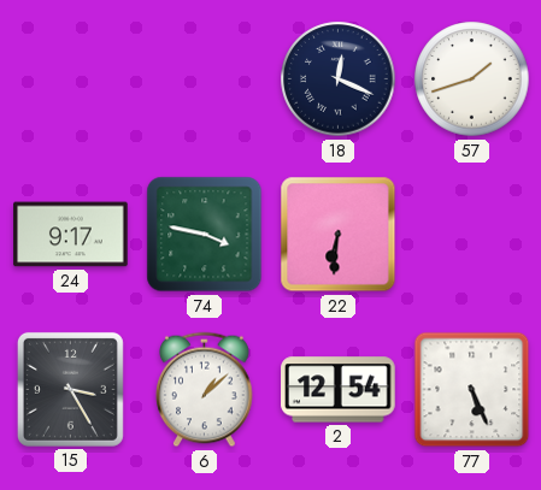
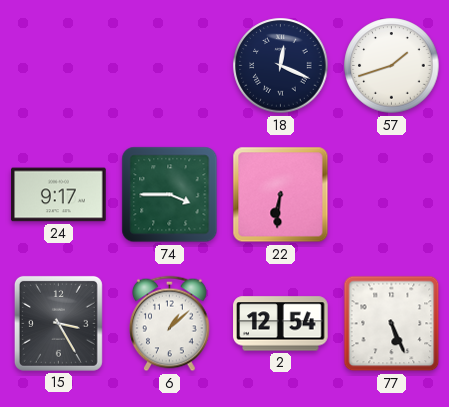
74: 3:47 -> 3:45
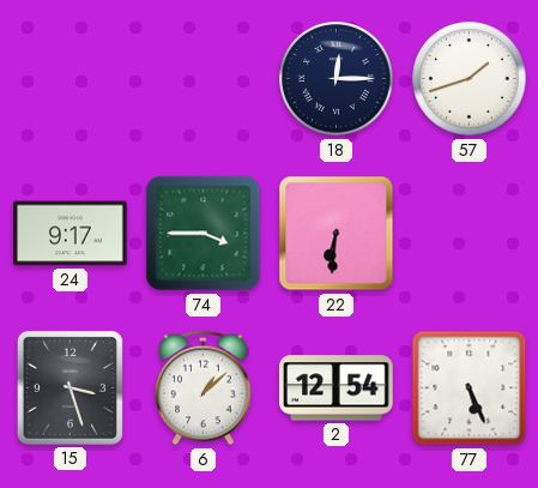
18: 12:19 -> 12:15
15: 3:25 -> 3:27
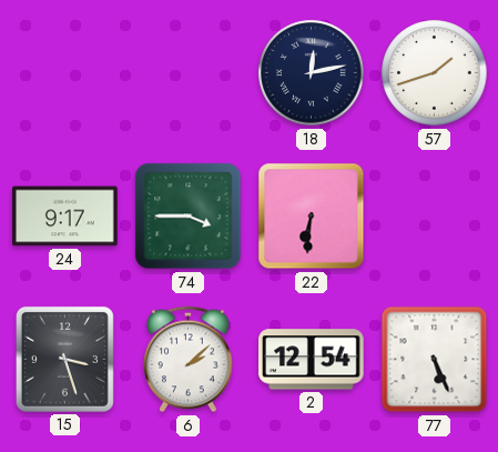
18: 12:15 -> 12:13
6: 1:08 -> 2:08
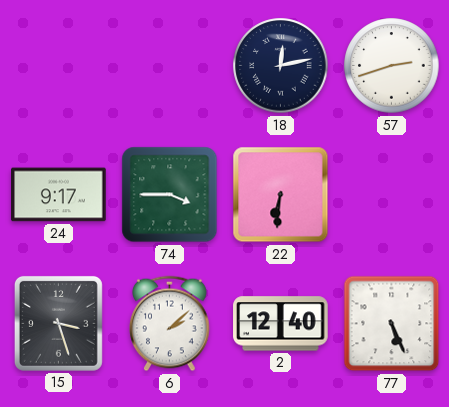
57: 1:42 -> 2:42
2: 12:54 -> 12:40
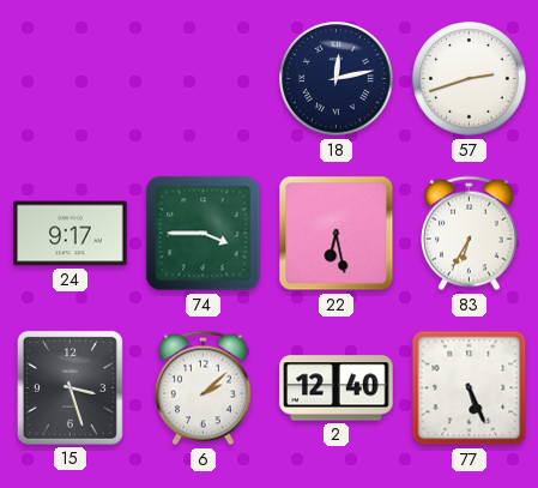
22: 6:31 -> 6:28
83: none -> 6:35
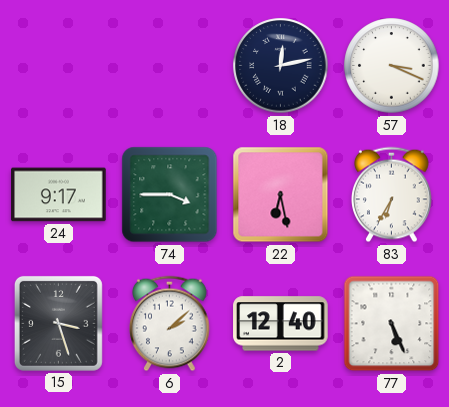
57: 2:42 -> 3:19
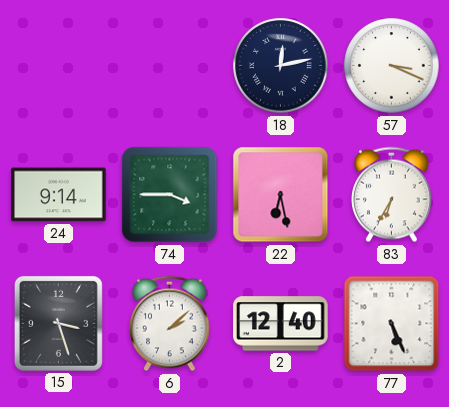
24: 9:17 -> 9:14
